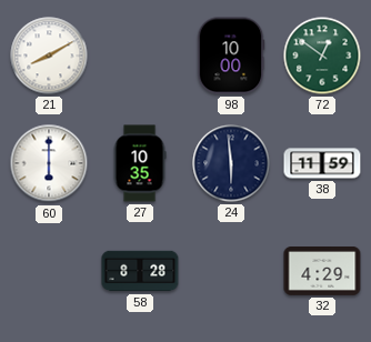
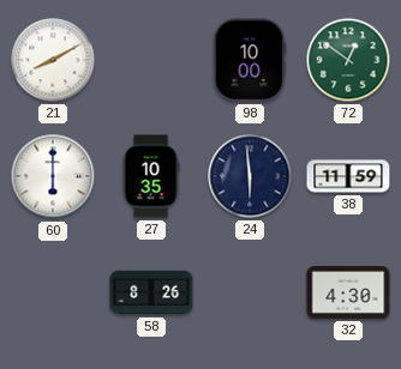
58: 8:28 -> 8:26
32: 4:29 -> 4:30
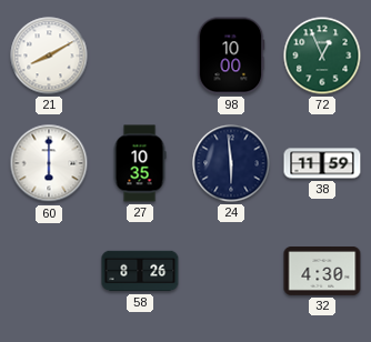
72: 12:51 -> 12:56
